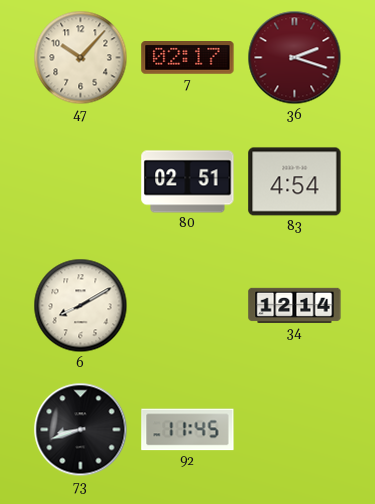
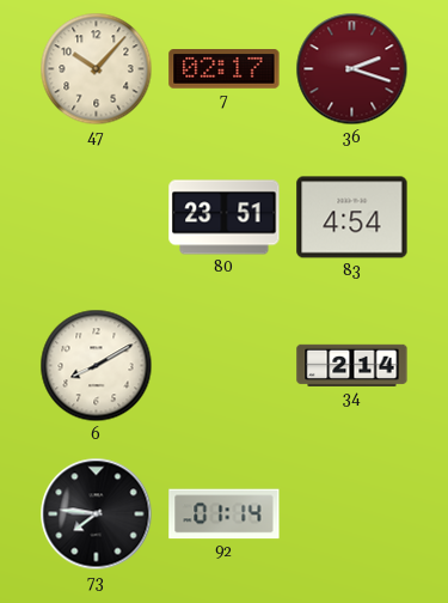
80: 02:51 -> 23:51
34: 12:14 -> 2:14
73: 8:42 -> 7:46
92: 11:45 -> 01:14
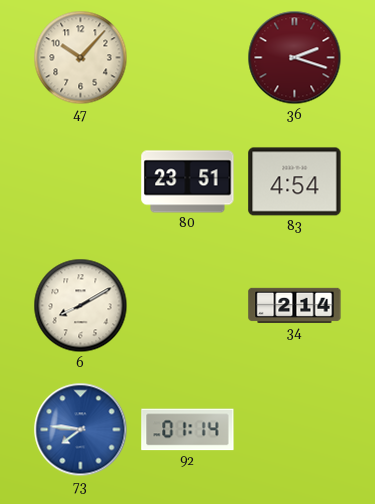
7: 02:17 -> none
73 dial: black -> blue
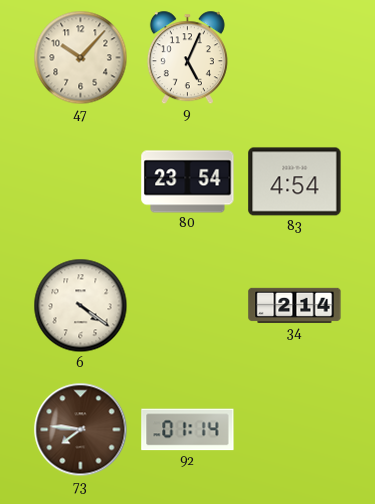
9: none -> 5:04
36: 2:18 -> none
80: 23:51 -> 23:54
6: 8:10 -> 4:21
73 dial: blue -> brown
